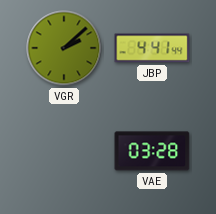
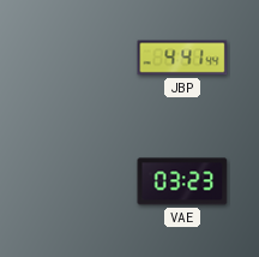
VGR: 2:08 -> none
VAE: 03:28 -> 03:23
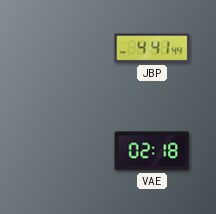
VAE: 03:23 -> 02:18
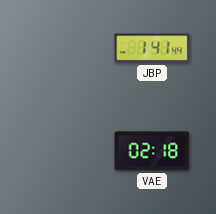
JBP: 4:41 -> 1:41
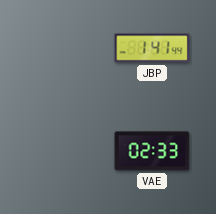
VAE: 02:18 -> 02:33
